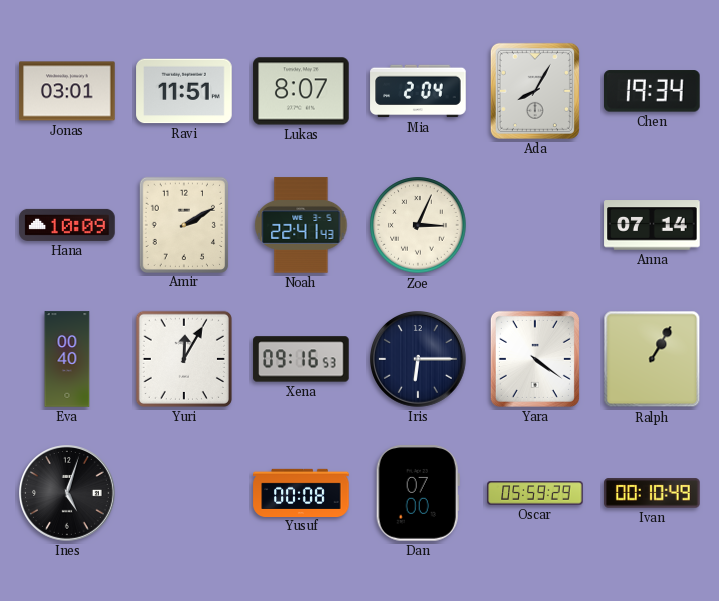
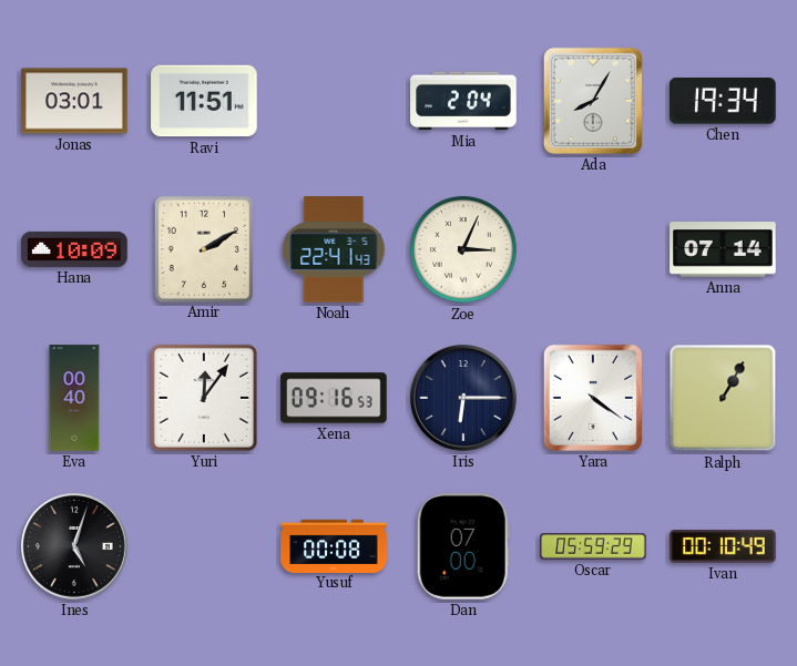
Lukas: 8:07 -> none
Yuri: 12:05 -> 12:06
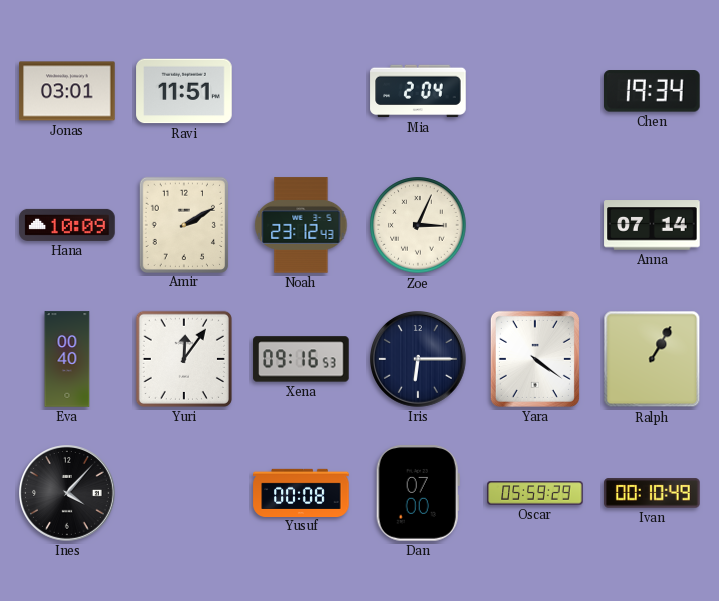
Ada: 8:05 -> none
Noah: 22:41 -> 23:12
Ines: 5:03 -> 4:07
